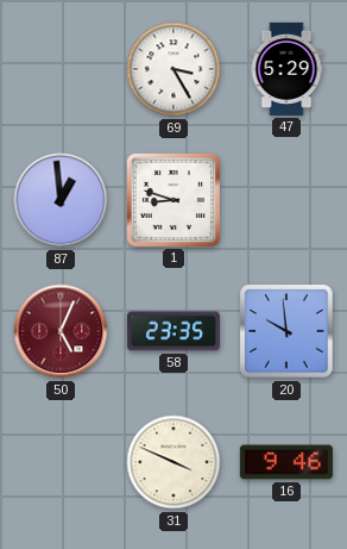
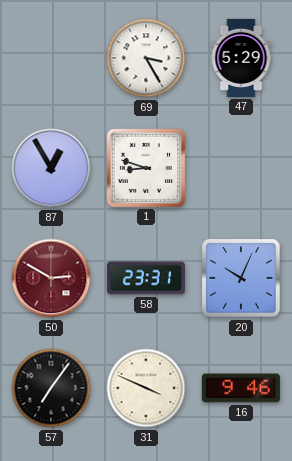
87: 12:59 -> 12:55
50: 5:04 -> 2:50
58: 23:35 -> 23:31
20: 9:59 -> 10:04
57: none -> 7:06
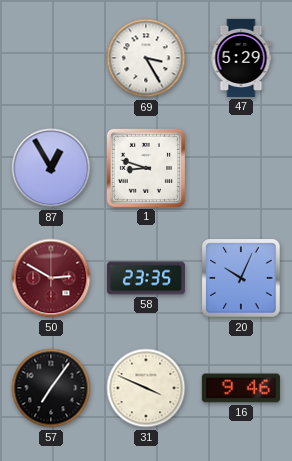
58: 23:31 -> 23:35
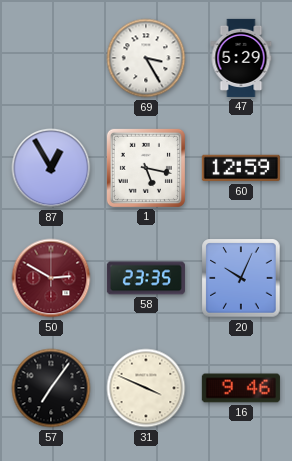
1: 8:48 -> 5:17
60: none -> 12:59
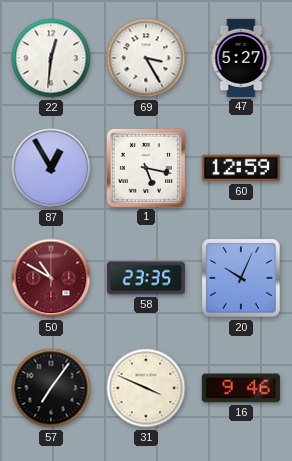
22: none -> 12:31
47: 5:29 -> 5:27
50: 2:50 -> 10:50
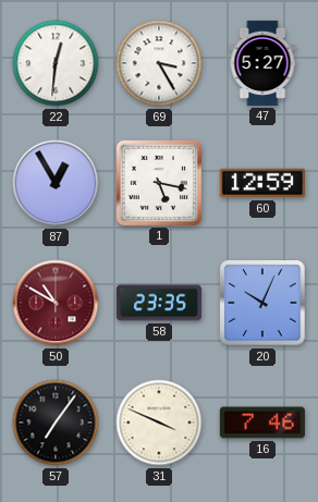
16: 9:46 -> 7:46
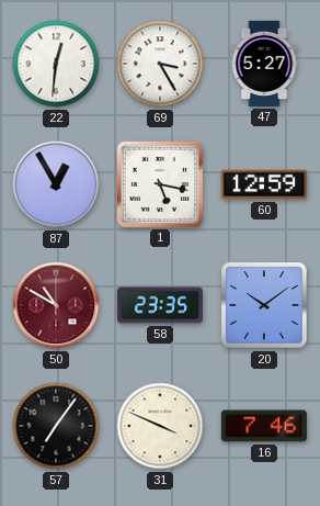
20: 10:04 -> 10:09
